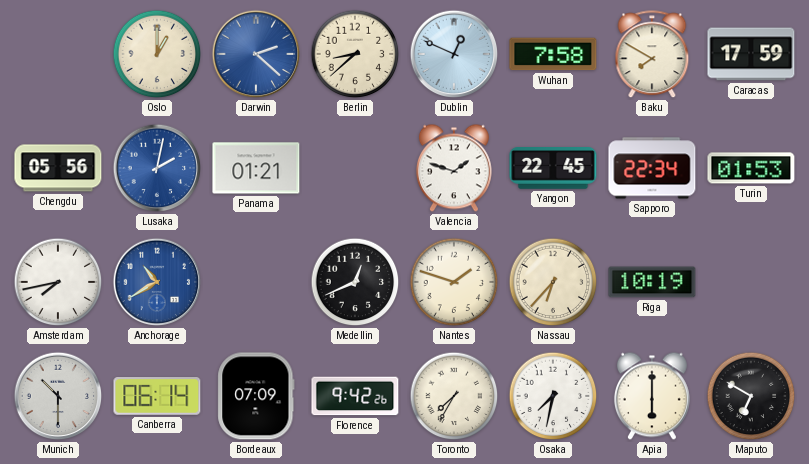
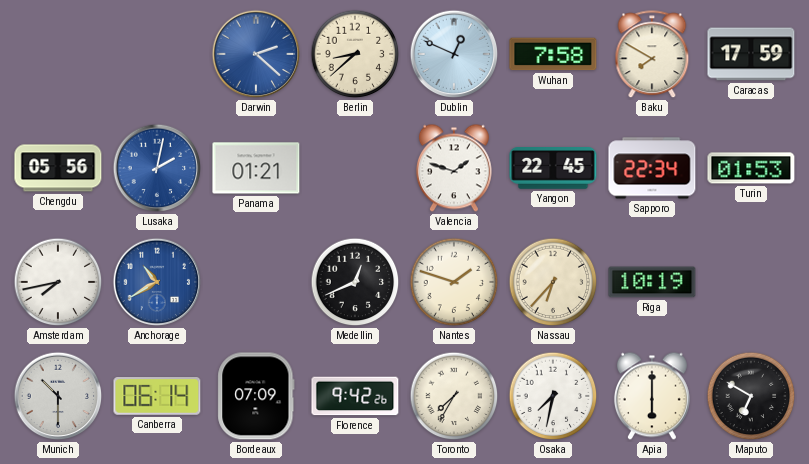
Oslo: 1:00 -> none
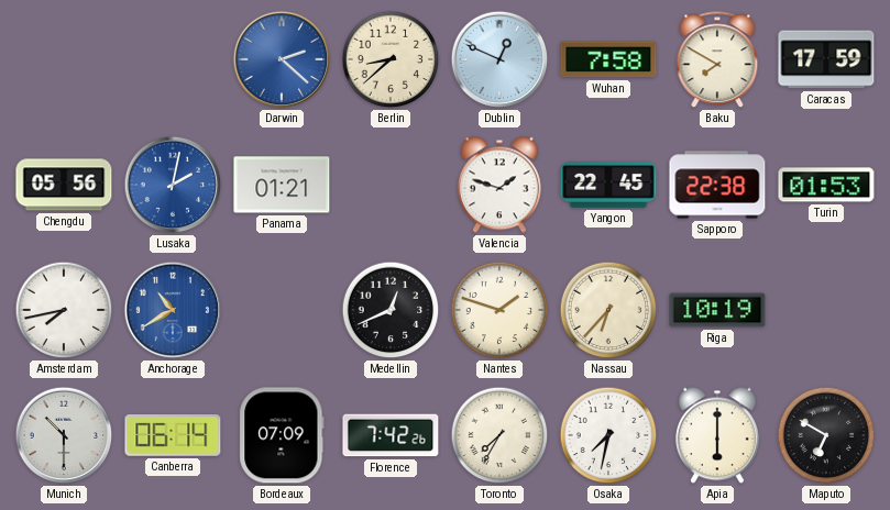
Sapporo: 22:34 -> 22:38
Florence: 9:42 -> 7:42
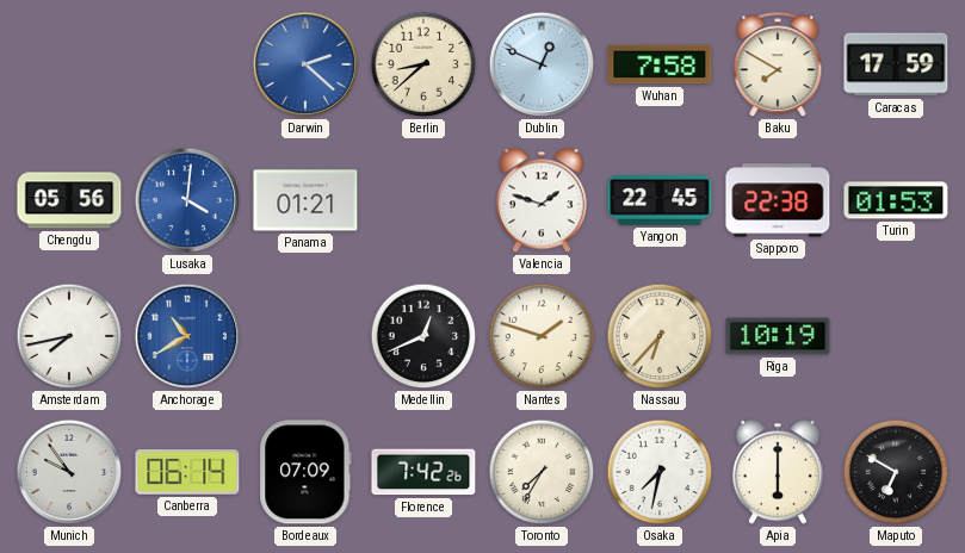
Lusaka: 2:02 -> 4:01
Munich: 10:30 -> 9:54
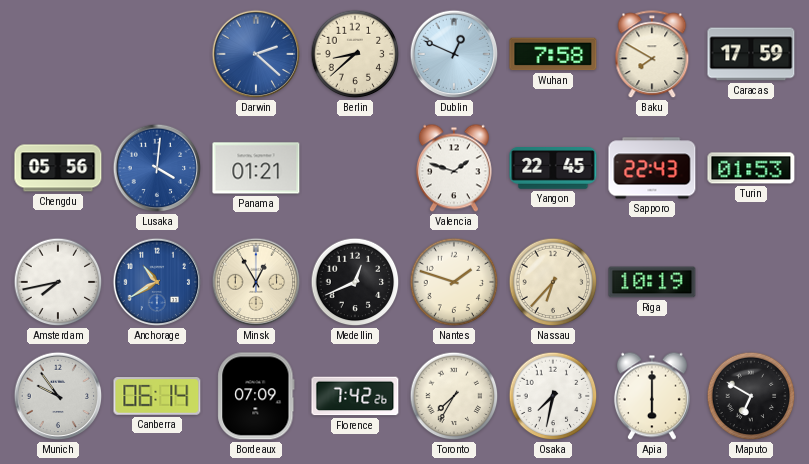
Sapporo: 22:38 -> 22:43
Minsk: none -> 12:55
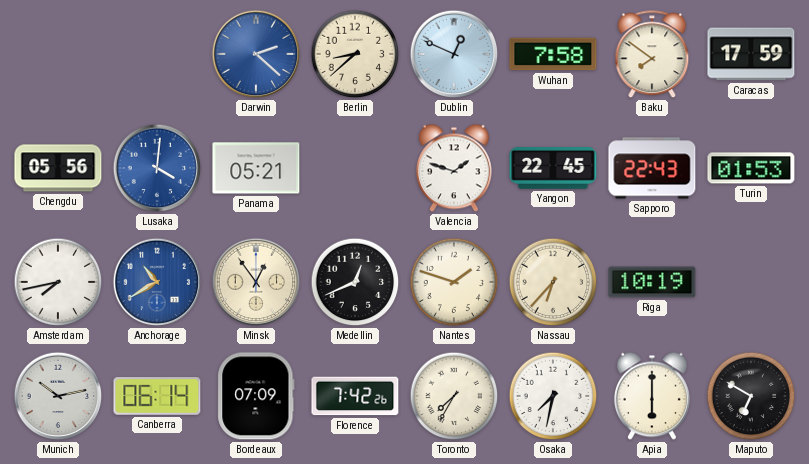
Baku: 7:50 -> 7:51
Panama: 01:21 -> 05:21
Minsk: 12:55 -> 12:54
Munich: 9:54 -> 10:13
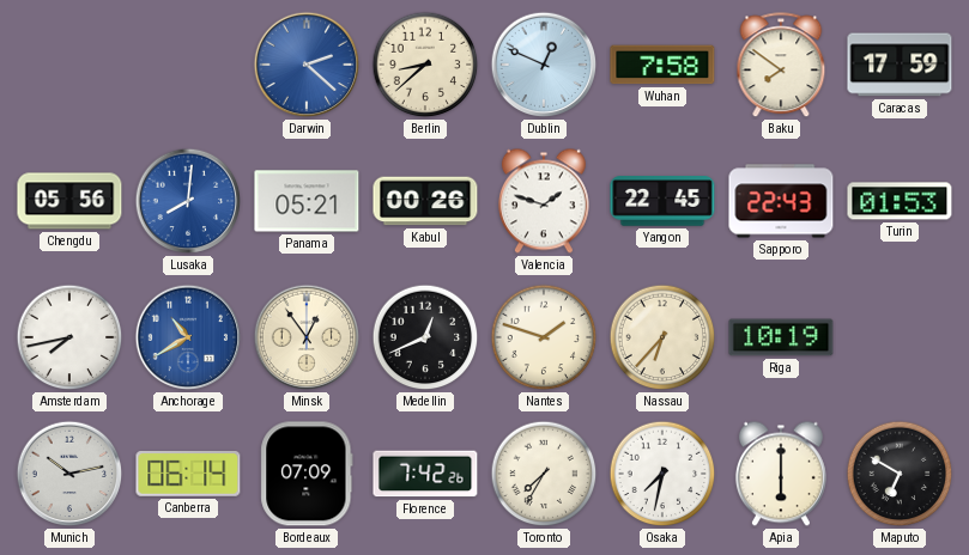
Lusaka: 4:01 -> 8:01
Kabul: none -> 00:26
